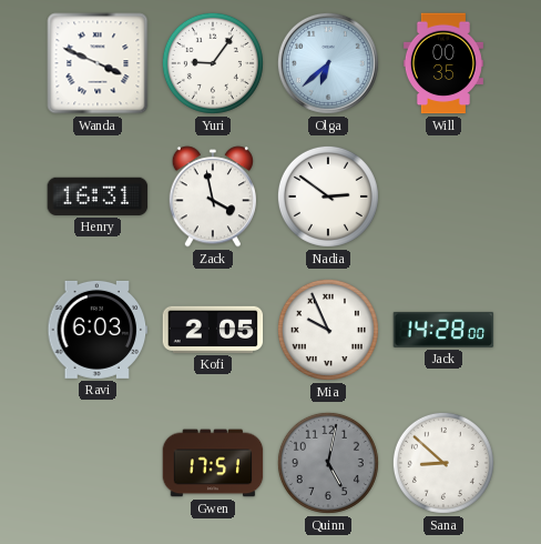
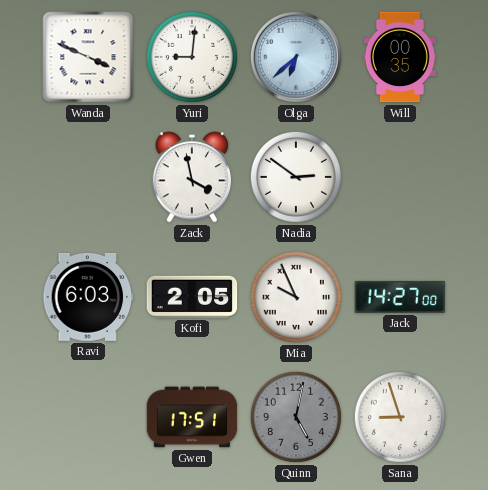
Yuri: 9:06 -> 9:01
Henry: 16:31 -> none
Jack: 14:28 -> 14:27
Sana: 8:52 -> 8:57
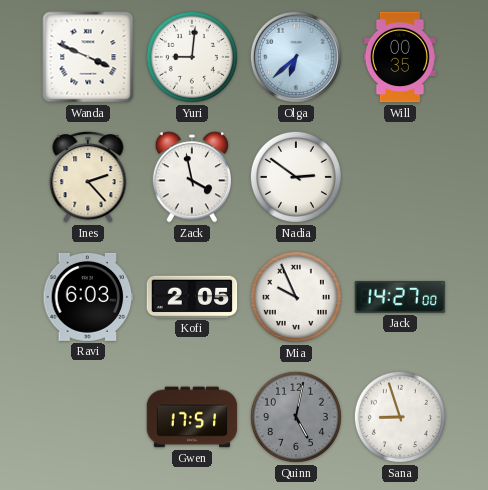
Ines: none -> 2:23
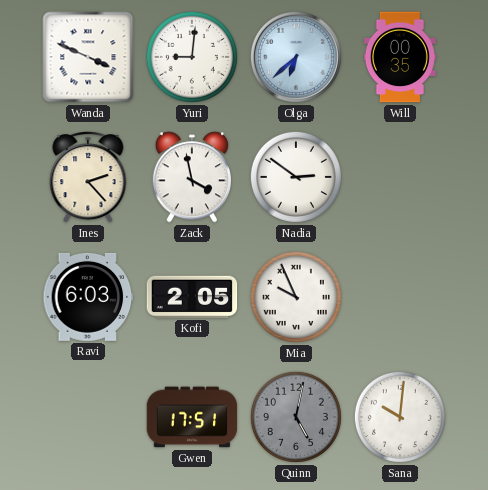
Jack: 14:27 -> none
Sana: 8:57 -> 10:01
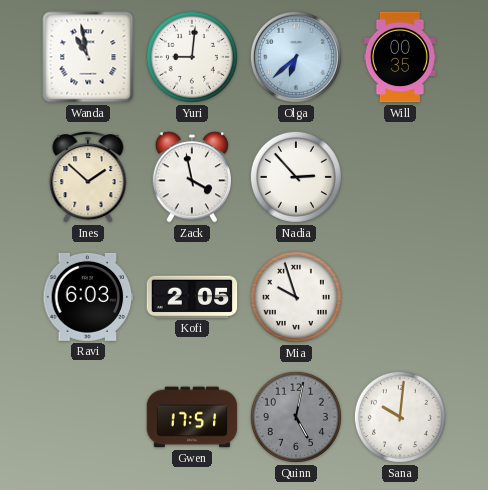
Wanda: 3:49 -> 10:58
Ines: 2:23 -> 1:52
Nadia: 2:51 -> 2:53
Mia: 9:56 -> 9:57
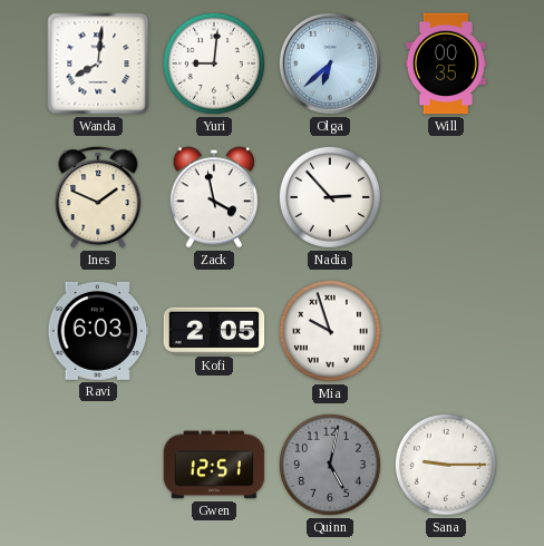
Wanda: 10:58 -> 8:01
Ines: 1:52 -> 1:49
Gwen: 17:51 -> 12:51
Sana: 10:01 -> 9:15
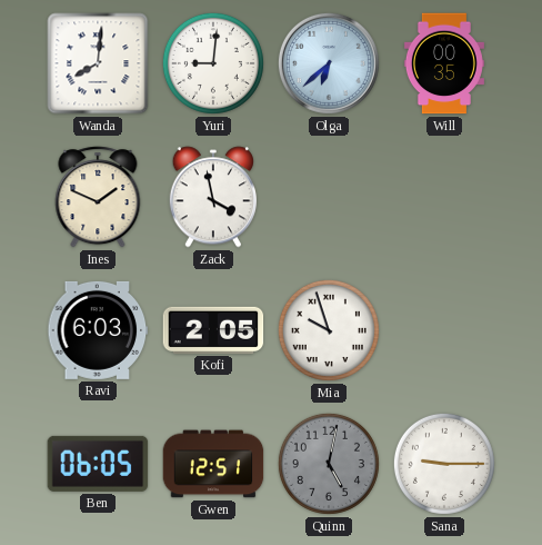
Nadia: 2:53 -> none
Ben: none -> 06:05
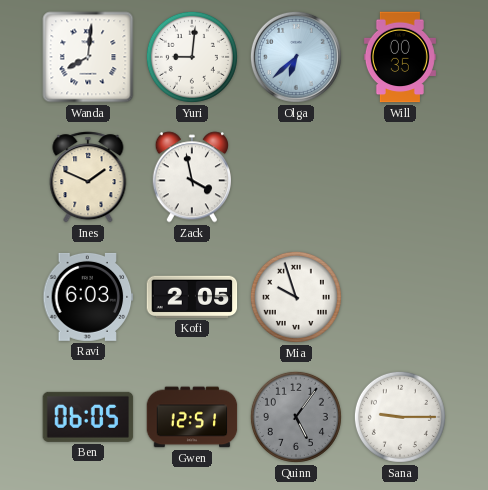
Quinn: 5:02 -> 5:06
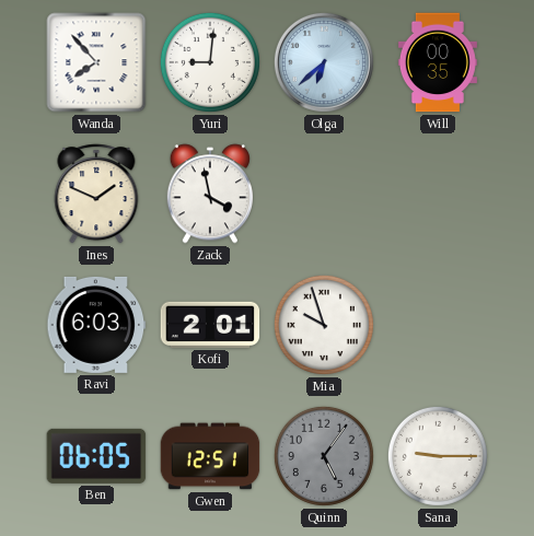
Wanda: 8:01 -> 7:53
Kofi: 2:05 -> 2:01
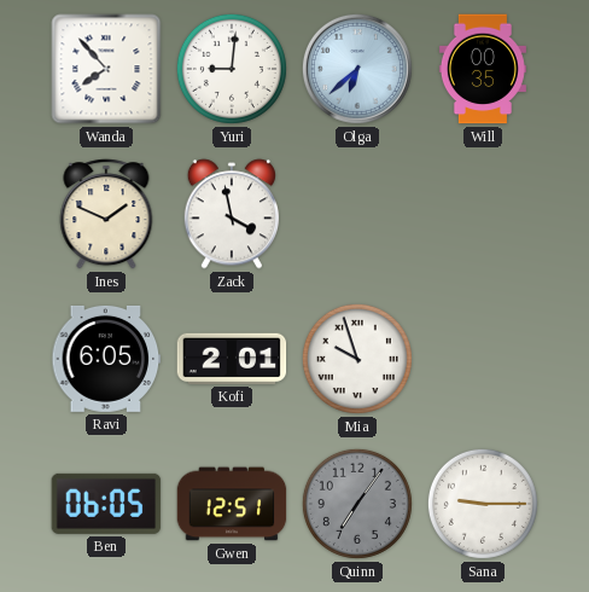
Ravi: 6:03 -> 6:05
Quinn: 5:06 -> 7:06
